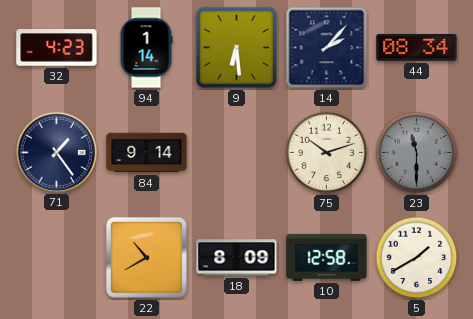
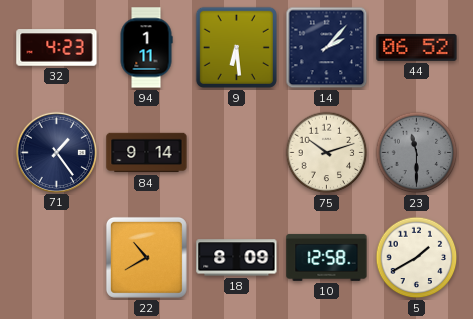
94: 1:14 -> 1:11
44: 08:34 -> 06:52
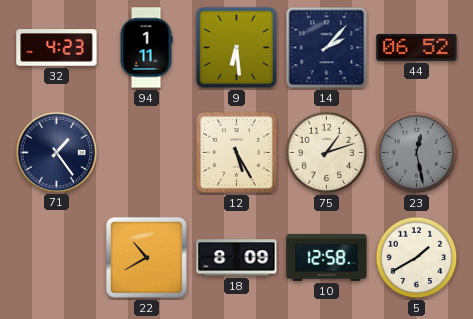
84: 9:14 -> none
12: none -> 5:25
75: 10:12 -> 1:12
23: 11:30 -> 12:28
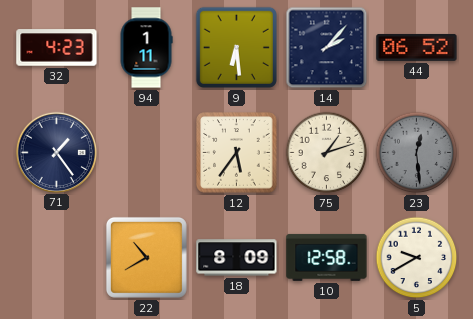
12: 5:25 -> 5:36
23: 12:28 -> 12:29
5: 1:40 -> 9:40
